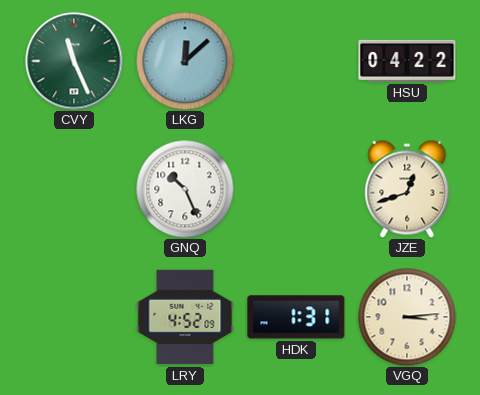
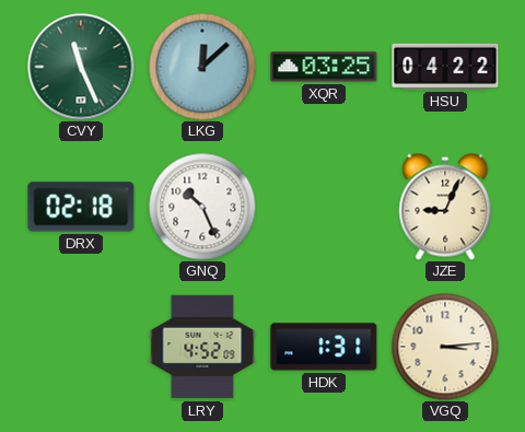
XQR: none -> 03:25
DRX: none -> 02:18
JZE: 12:42 -> 9:04
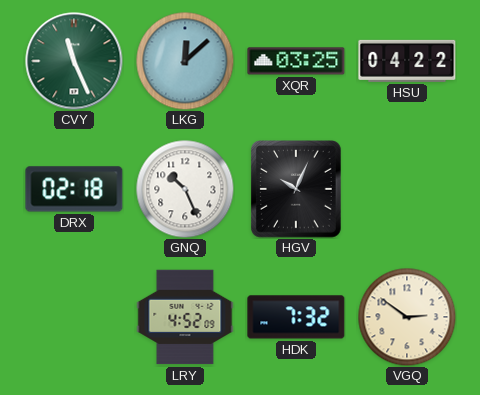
HGV: none -> 10:04
JZE: 9:04 -> none
HDK: 1:31 -> 7:32
VGQ: 3:14 -> 2:51
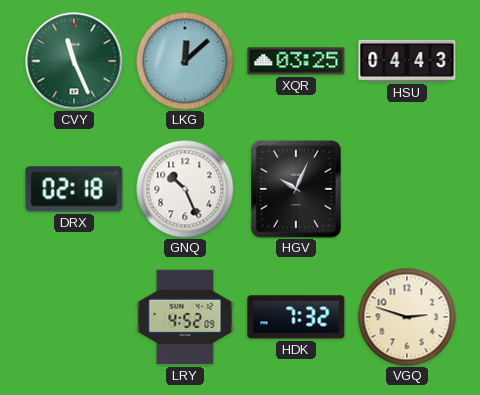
HSU: 04:22 -> 04:43
VGQ: 2:51 -> 2:48
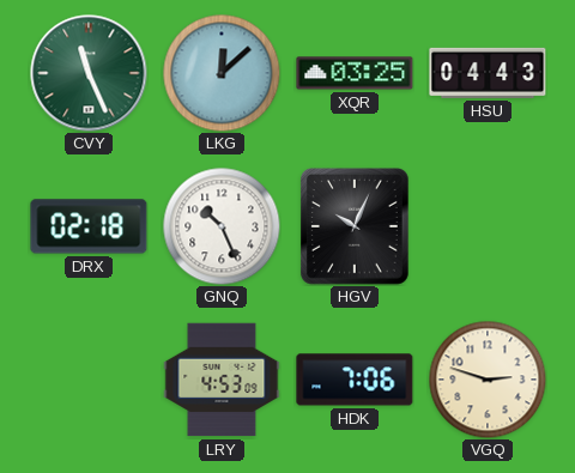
LRY: 4:52 -> 4:53
HDK: 7:32 -> 7:06
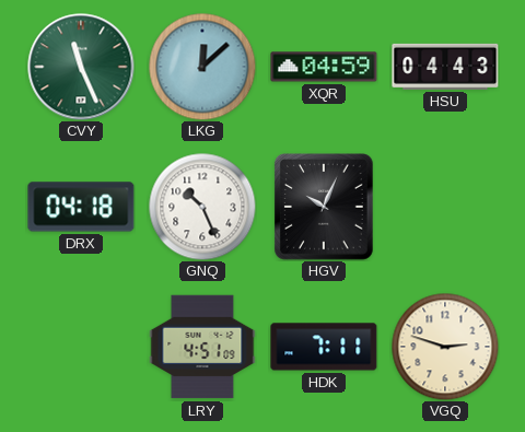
XQR: 03:25 -> 04:59
DRX: 02:18 -> 04:18
LRY: 4:53 -> 4:51
HDK: 7:06 -> 7:11
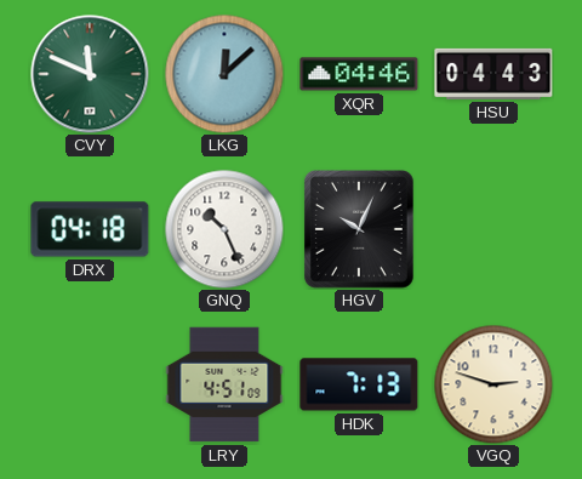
CVY: 11:26 -> 11:49
XQR: 04:59 -> 04:46
HDK: 7:11 -> 7:13
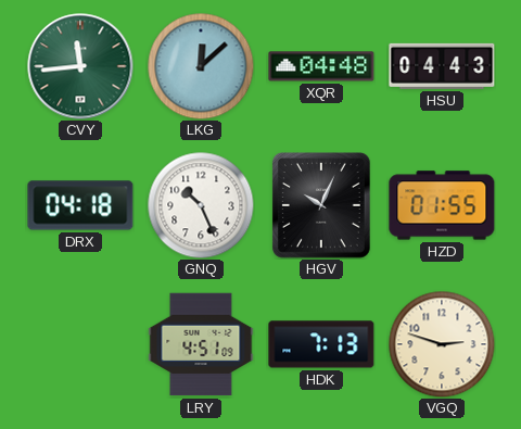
CVY: 11:49 -> 11:44
XQR: 04:46 -> 04:48
HZD: none -> 01:55
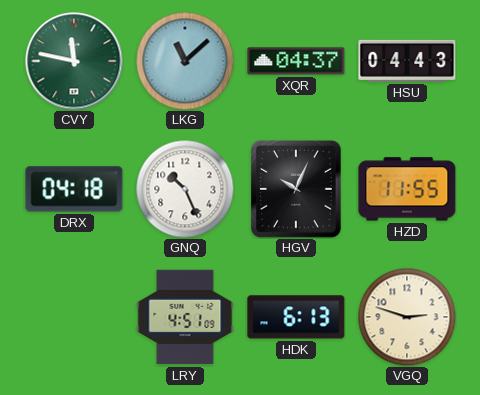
CVY: 11:44 -> 11:47
LKG: 12:08 -> 11:08
XQR: 04:48 -> 04:37
HZD: 01:55 -> 11:55
HDK: 7:13 -> 6:13
